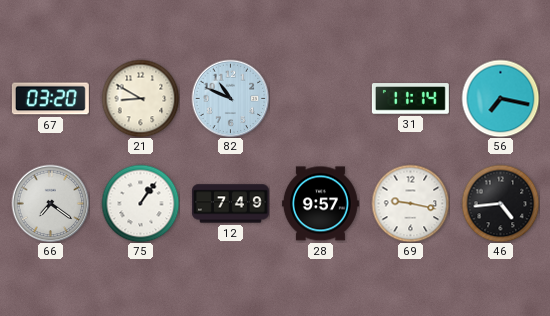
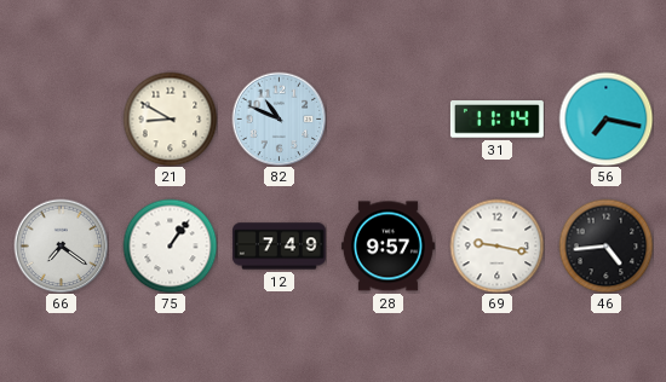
67: 03:20 -> none
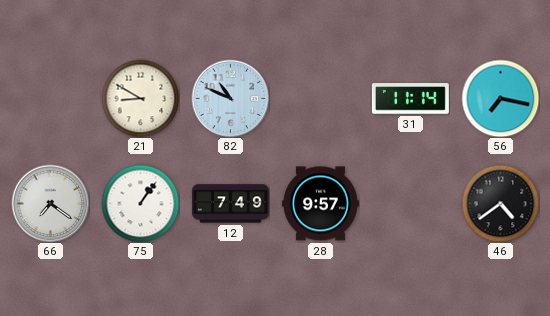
69: 9:17 -> none
46: 4:44 -> 4:39
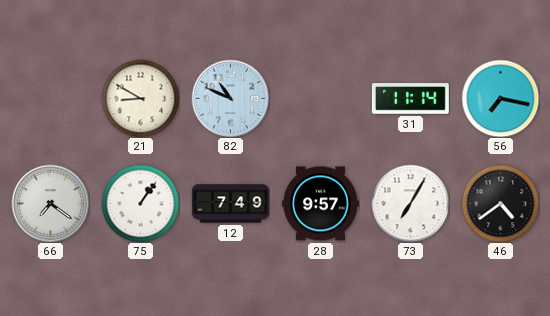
73: none -> 7:05
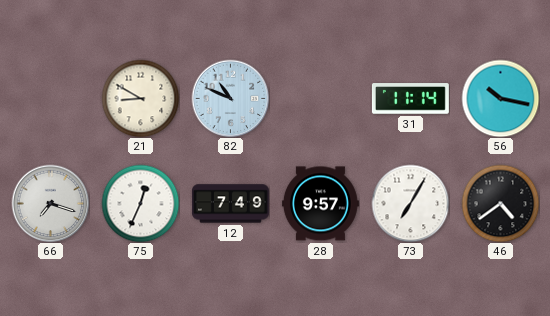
56: 7:17 -> 10:17
66: 7:21 -> 7:18
75: 1:06 -> 12:34
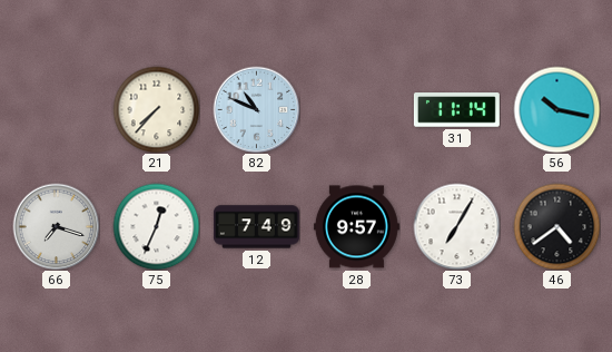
21: 8:50 -> 7:37
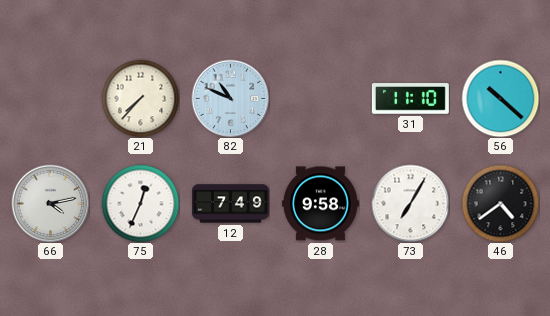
31: 11:14 -> 11:10
56: 10:17 -> 10:22
66: 7:18 -> 4:13
28: 9:57 -> 9:58
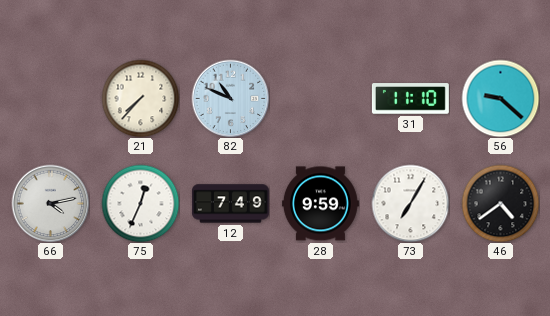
56: 10:22 -> 9:22
28: 9:58 -> 9:59
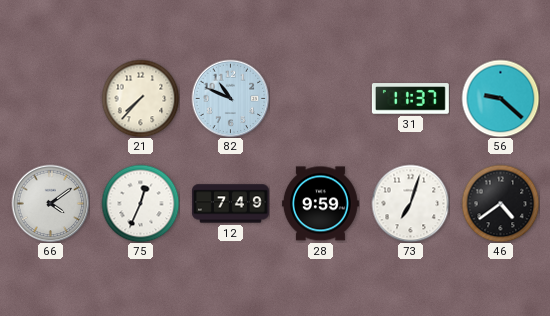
31: 11:10 -> 11:37
66: 4:13 -> 4:09
73: 7:05 -> 7:03
